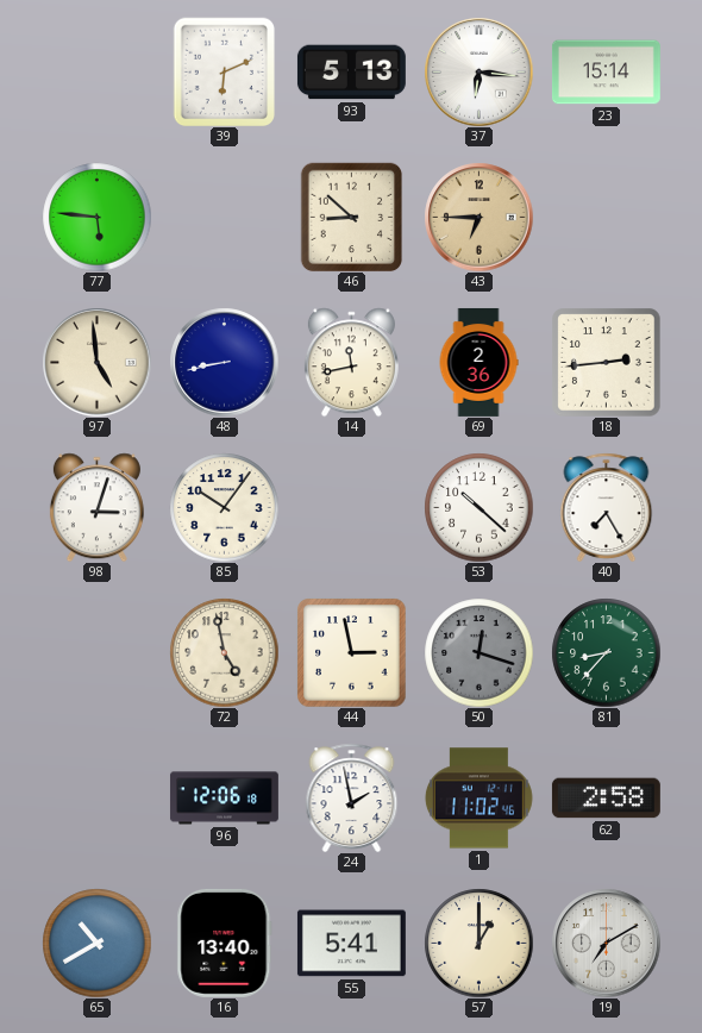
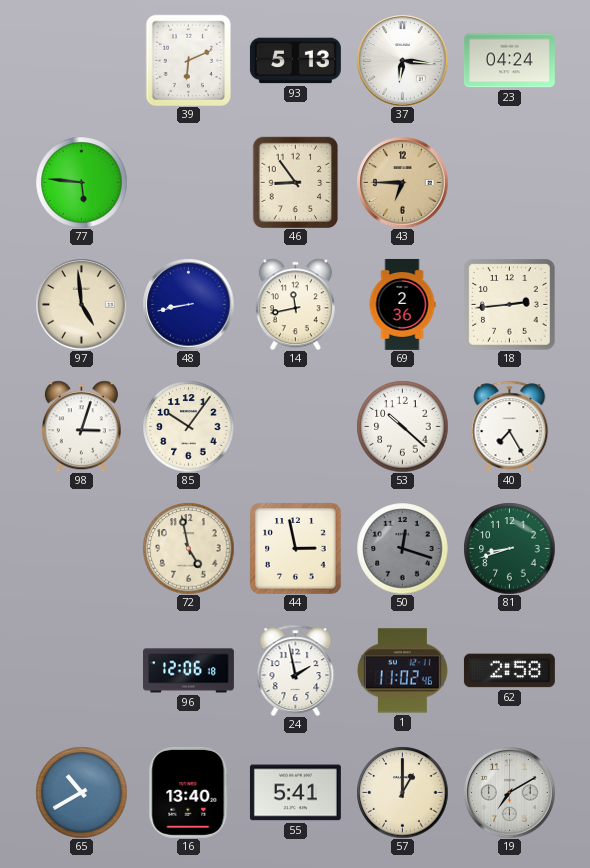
23: 15:14 -> 04:24
46: 8:52 -> 8:54
81: 8:37 -> 8:42
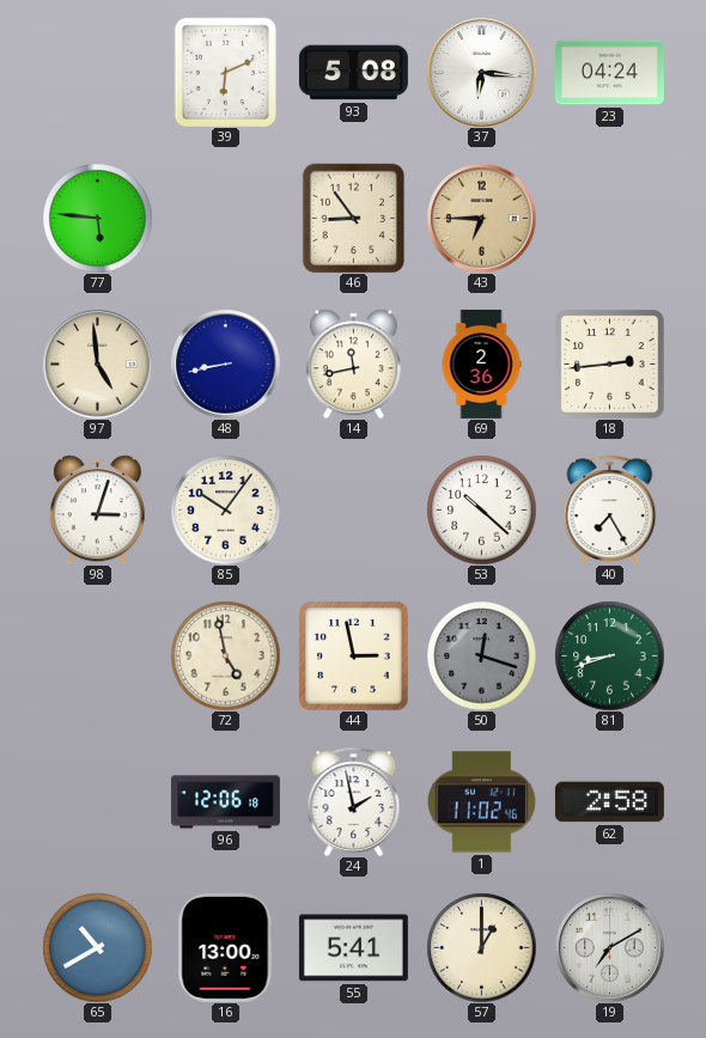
93: 5:13 -> 5:08
16: 13:40 -> 13:00
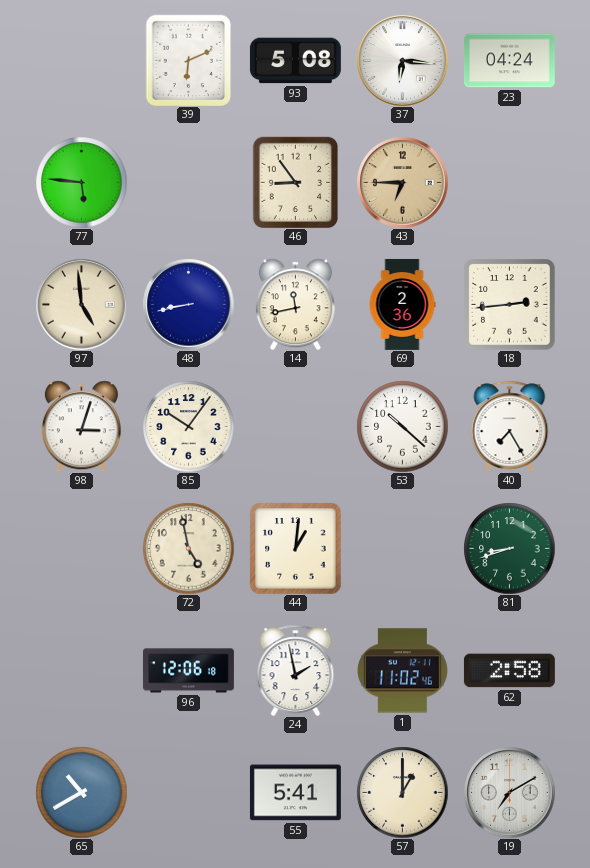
44: 2:58 -> 1:01
50: 12:18 -> none
16: 13:00 -> none
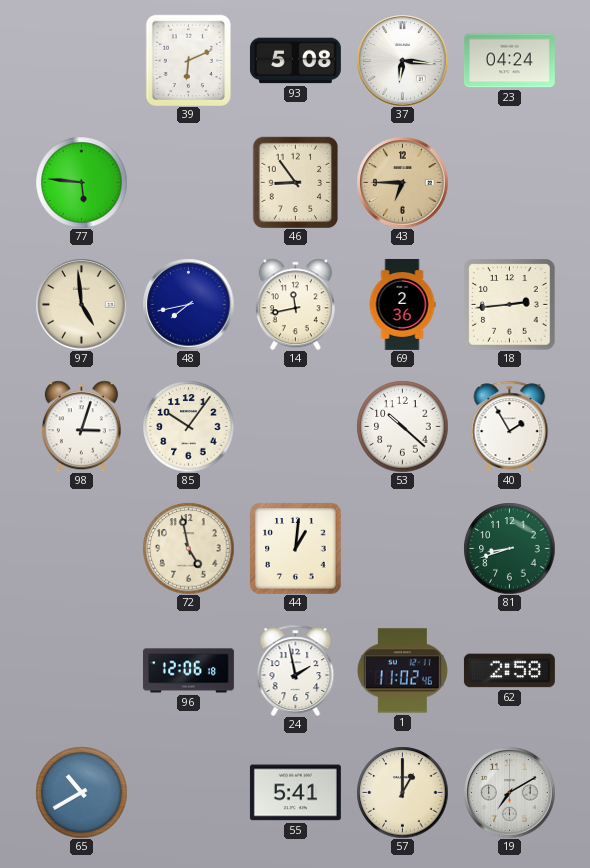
48: 8:43 -> 7:43
40: 7:25 -> 1:55
